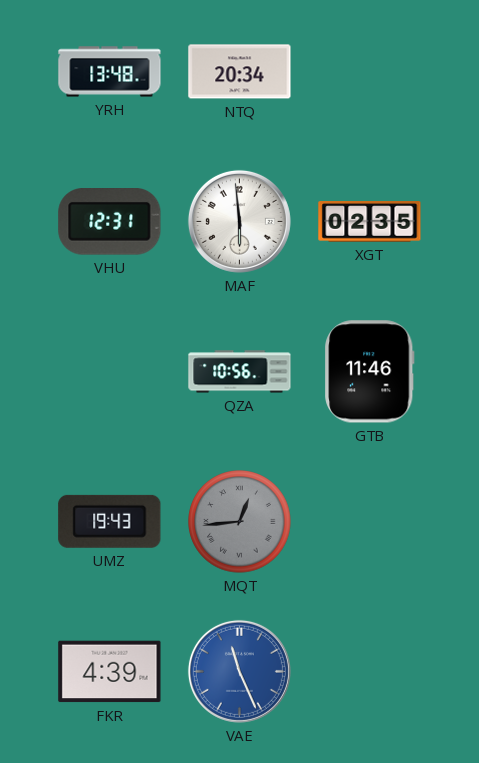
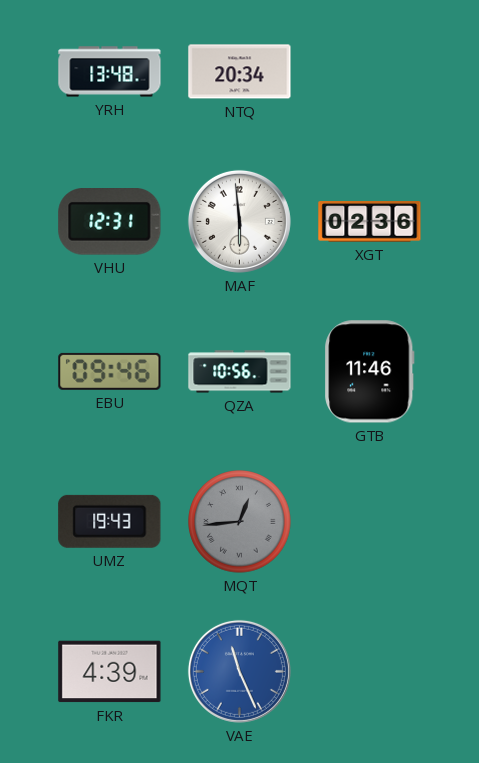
XGT: 02:35 -> 02:36
EBU: none -> 09:46
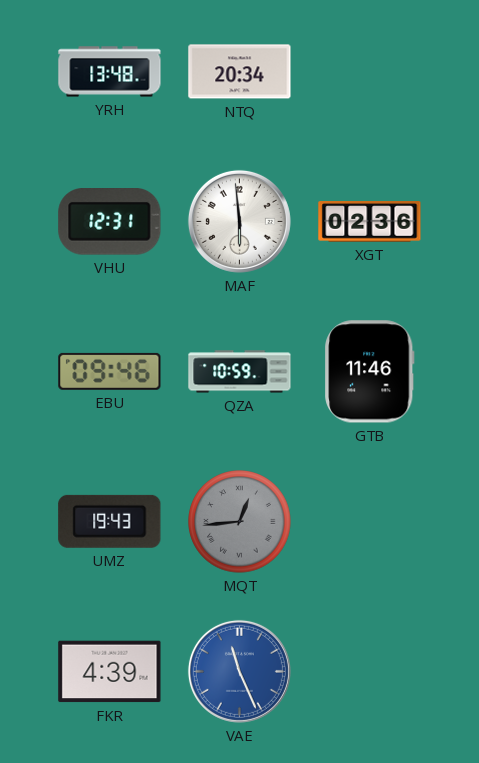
QZA: 10:56 -> 10:59
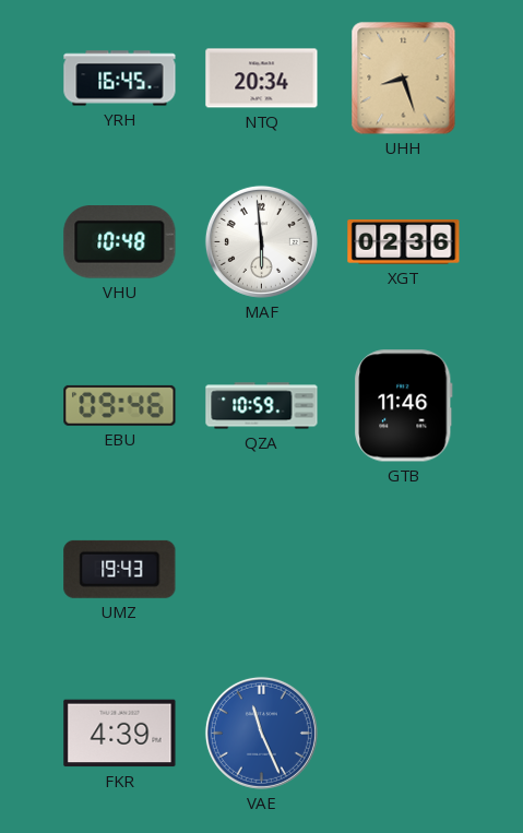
YRH: 13:48 -> 16:45
UHH: none -> 8:27
VHU: 12:31 -> 10:48
MQT: 12:44 -> none
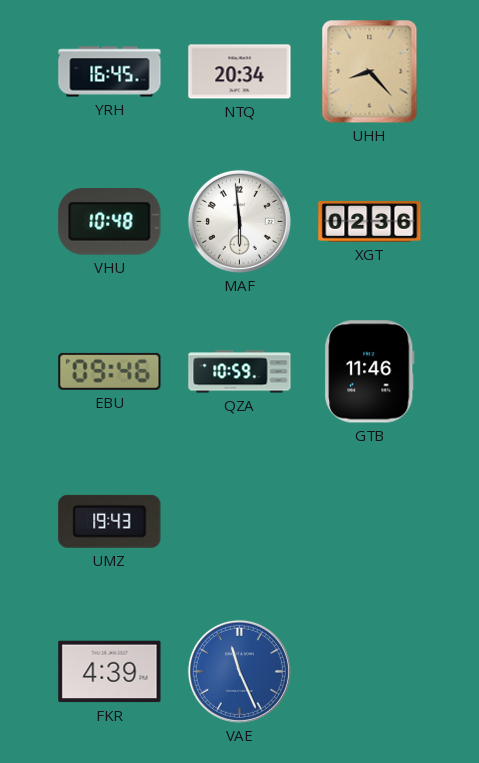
UHH: 8:27 -> 8:23
